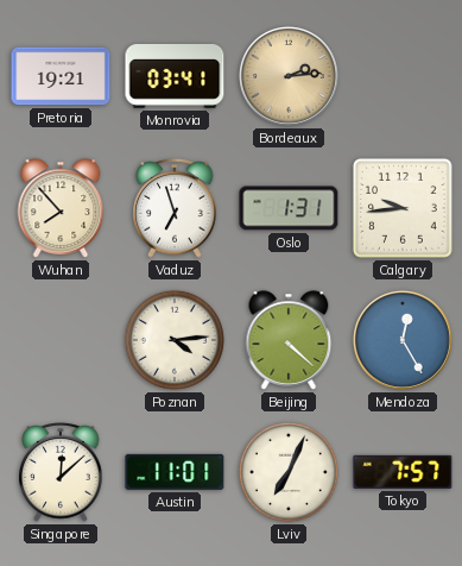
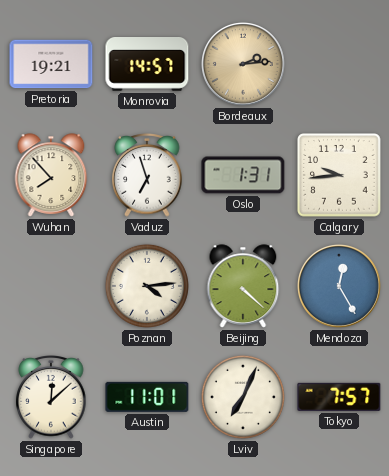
Monrovia: 03:41 -> 14:57
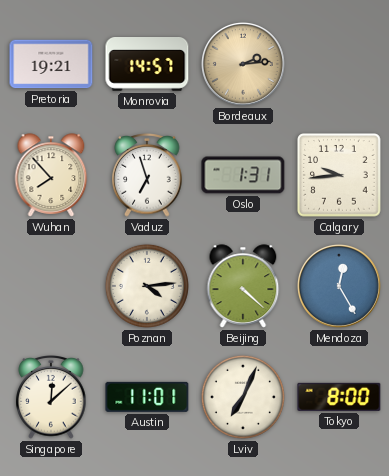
Tokyo: 7:57 -> 8:00
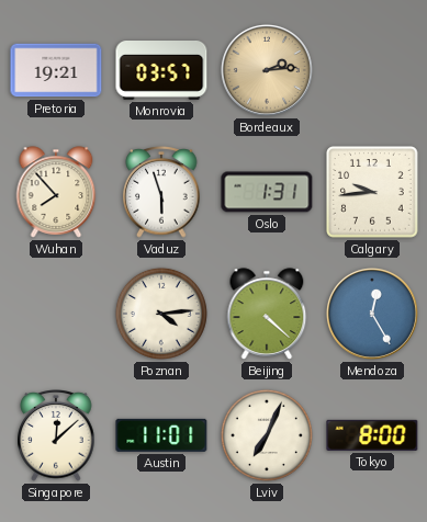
Monrovia: 14:57 -> 03:57
Vaduz: 6:57 -> 5:57
